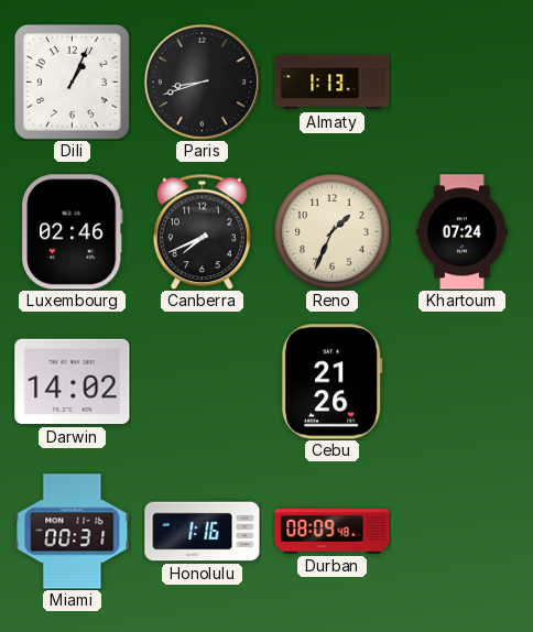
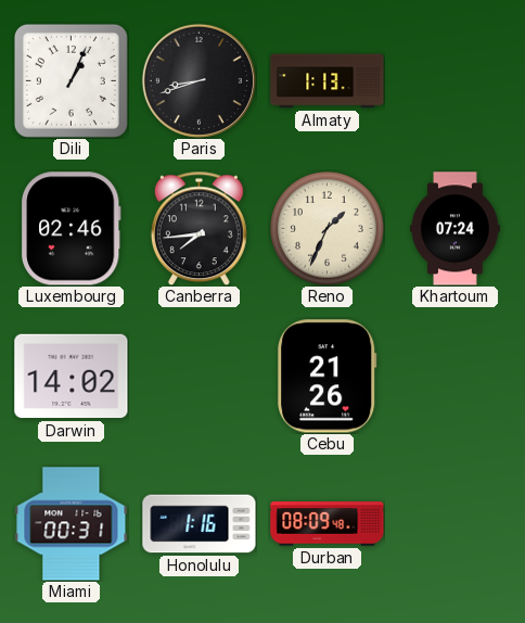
Canberra: 7:41 -> 7:44
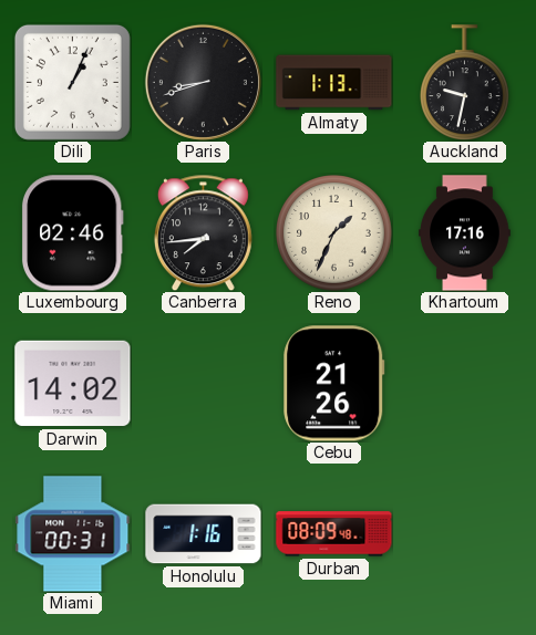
Auckland: none -> 9:32
Khartoum: 07:24 -> 17:16
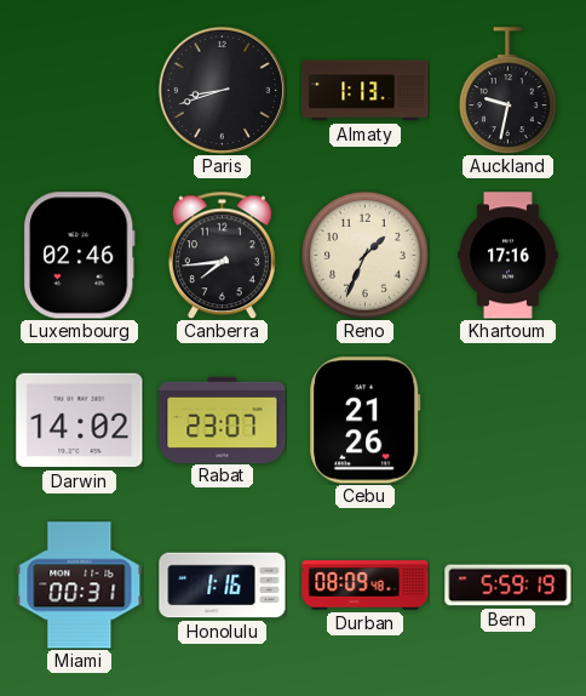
Dili: 1:04 -> none
Rabat: none -> 23:07
Bern: none -> 5:59
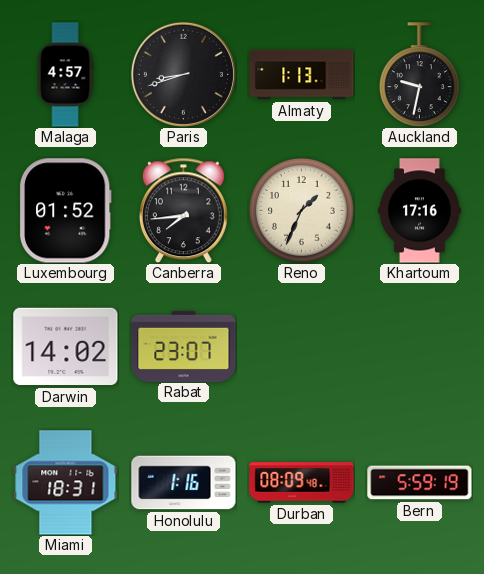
Malaga: none -> 4:57
Luxembourg: 02:46 -> 01:52
Cebu: 21:26 -> none
Miami: 00:31 -> 18:31
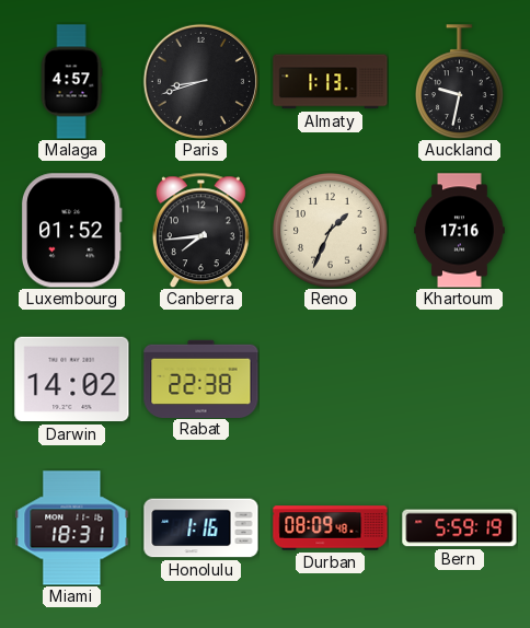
Rabat: 23:07 -> 22:38
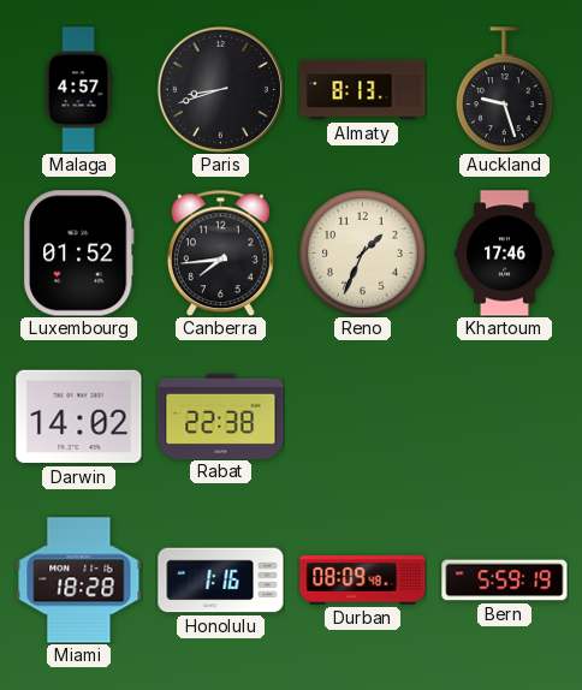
Almaty: 1:13 -> 8:13
Auckland: 9:32 -> 9:27
Khartoum: 17:16 -> 17:46
Miami: 18:31 -> 18:28
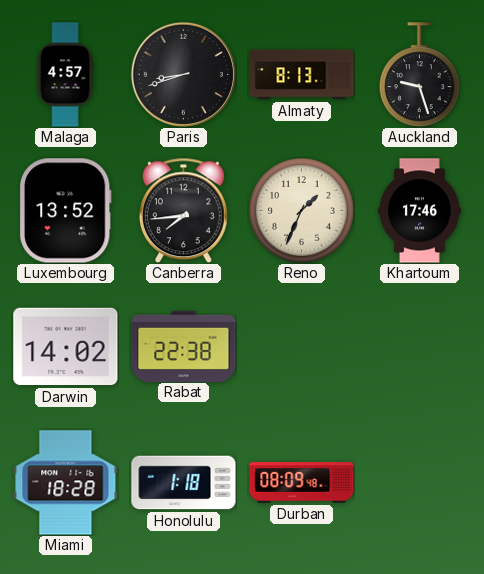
Luxembourg: 01:52 -> 13:52
Honolulu: 1:16 -> 1:18
Bern: 5:59 -> none
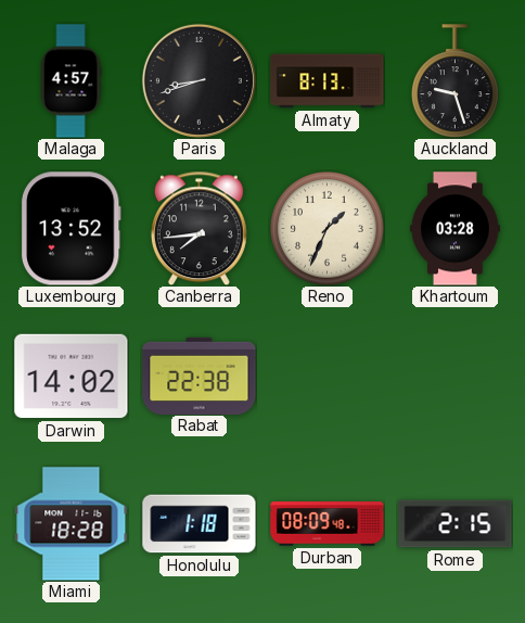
Khartoum: 17:46 -> 03:28
Rome: none -> 2:15
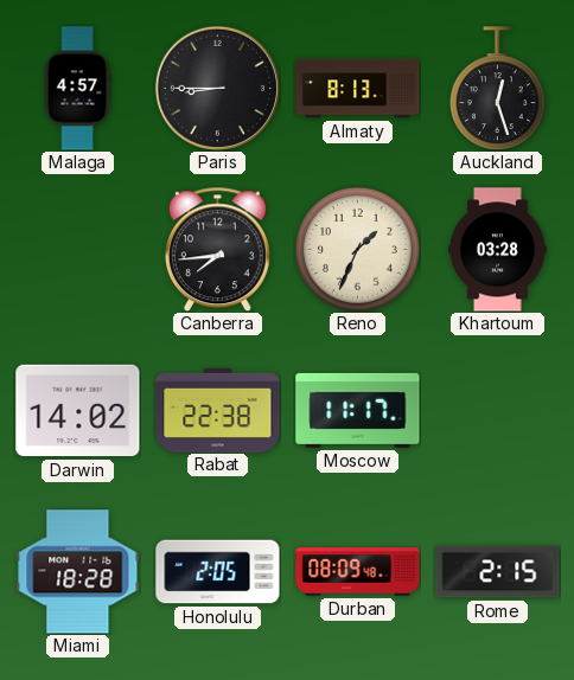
Paris: 8:42 -> 8:45
Auckland: 9:27 -> 12:27
Luxembourg: 13:52 -> none
Moscow: none -> 11:17
Honolulu: 1:18 -> 2:05
